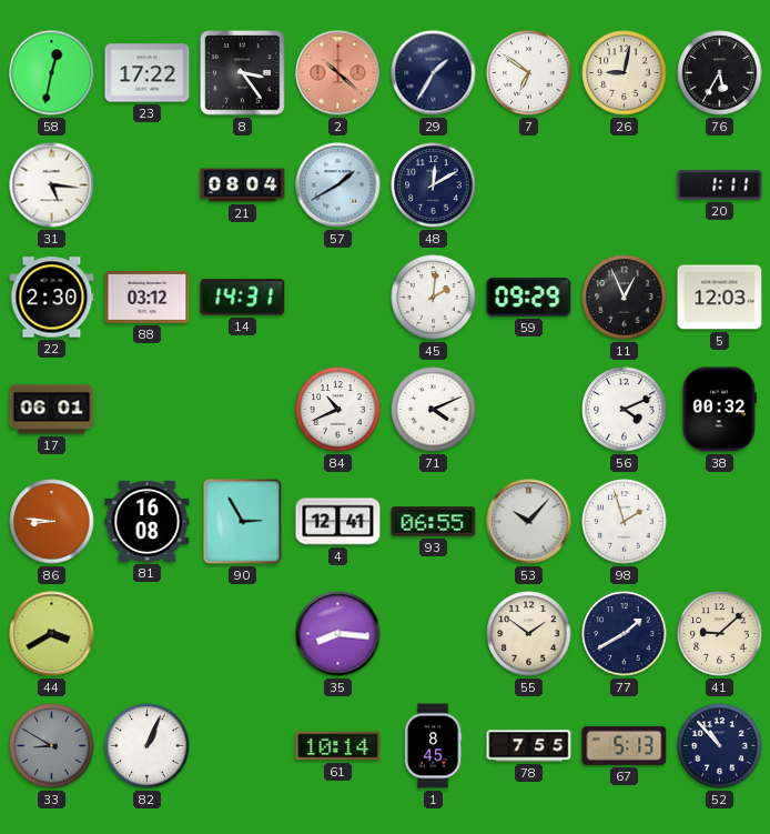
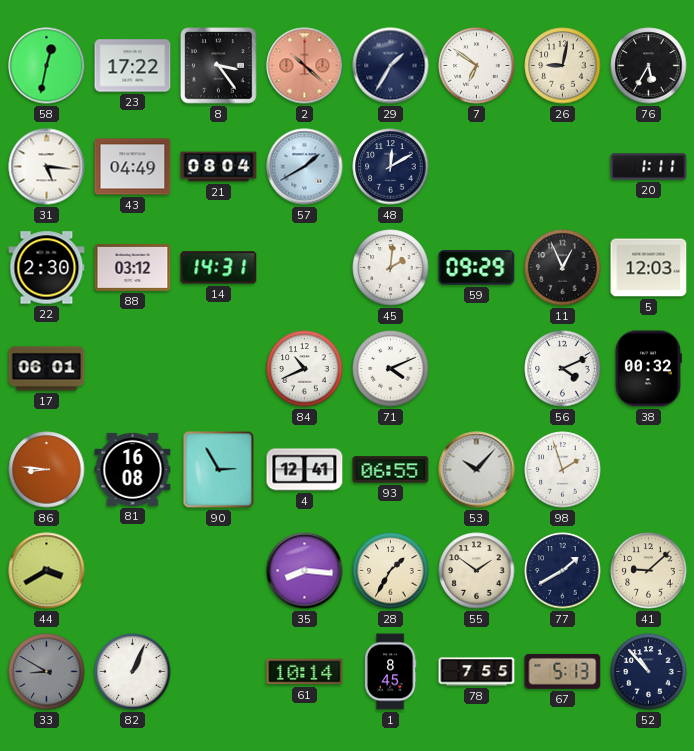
43: none -> 04:49
28: none -> 1:35
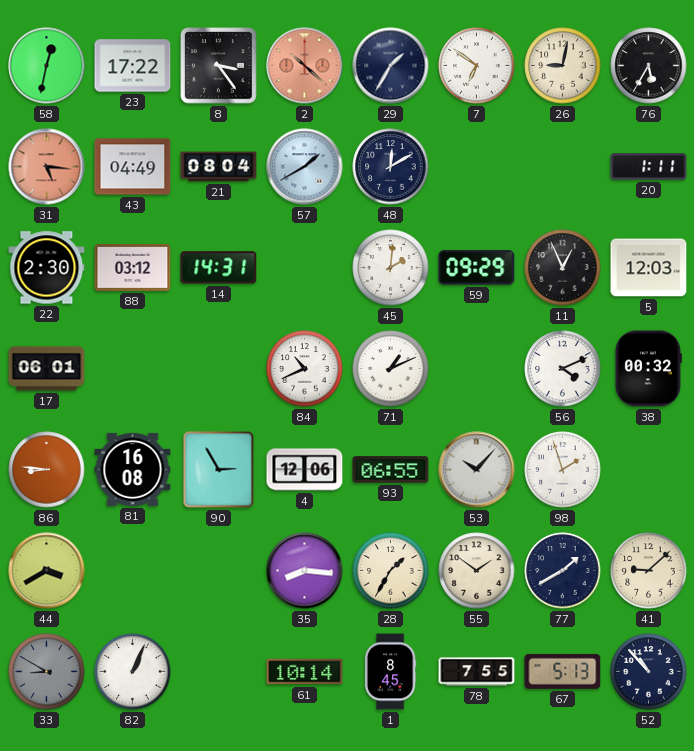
31 dial: white -> salmon
71: 4:11 -> 1:11
4: 12:41 -> 12:06
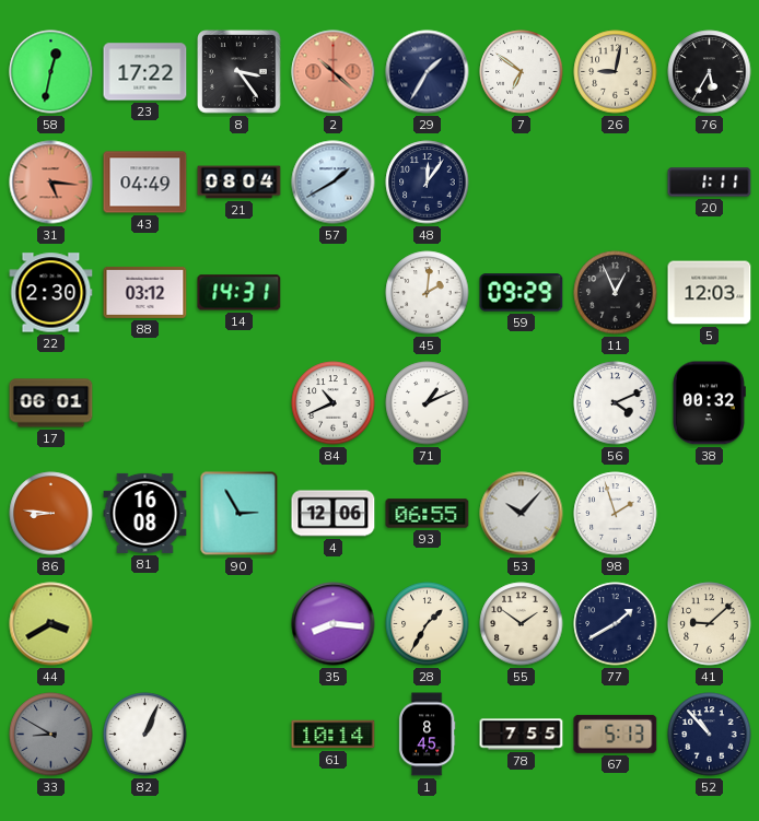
48: 12:10 -> 12:06
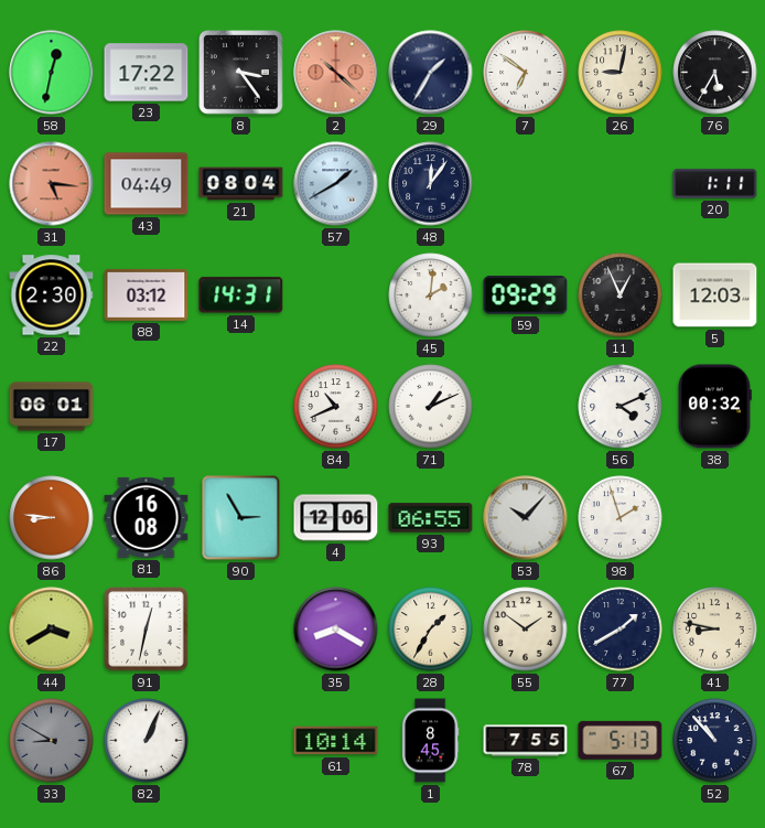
91: none -> 12:32
35: 8:16 -> 8:20
41: 9:08 -> 8:47
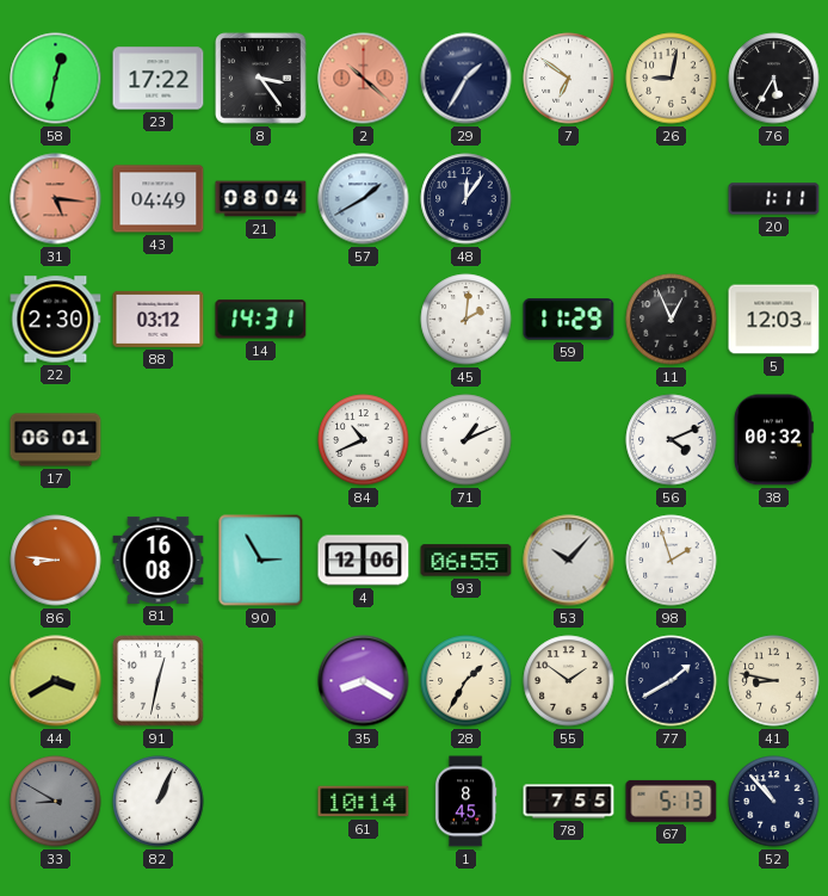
59: 09:29 -> 11:29
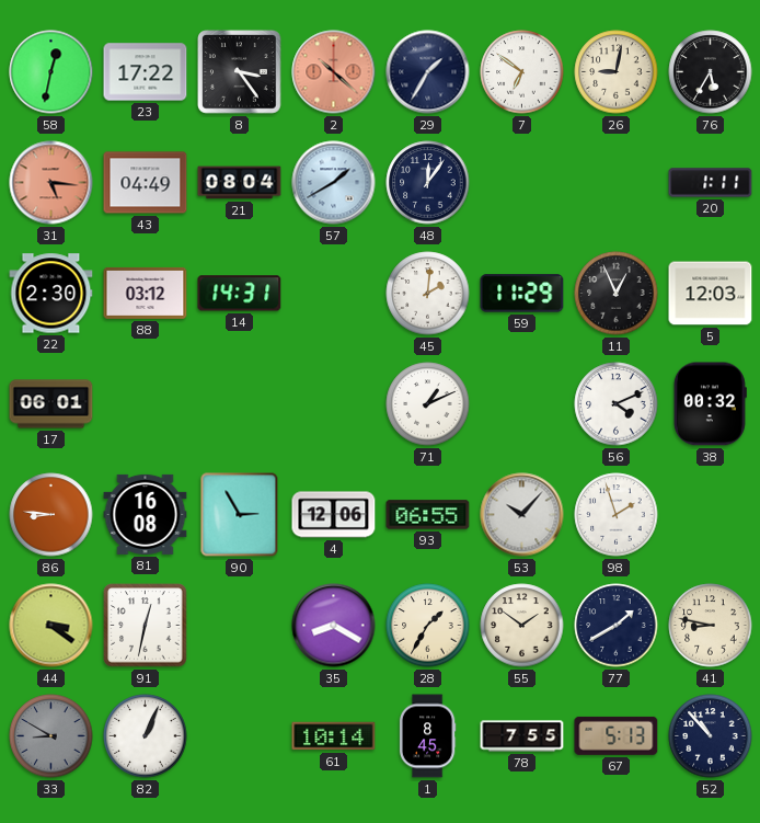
84: 10:41 -> none
44: 3:40 -> 3:21
